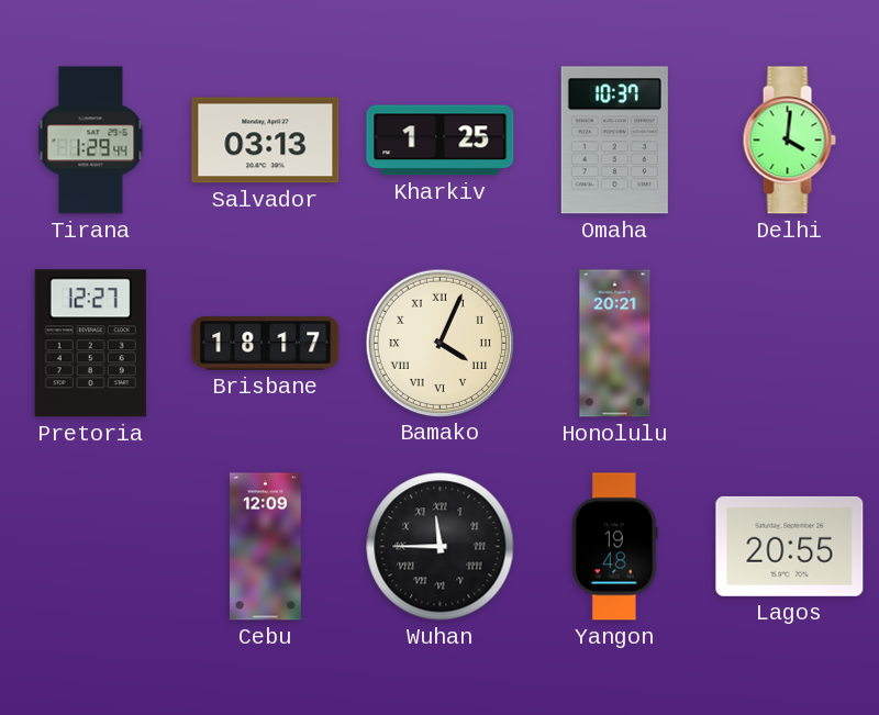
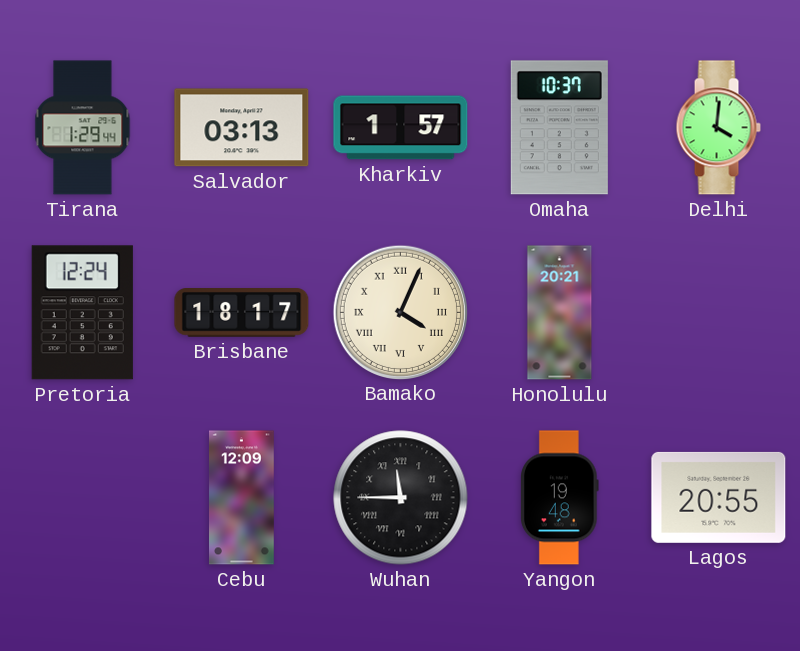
Kharkiv: 1:25 -> 1:57
Pretoria: 12:27 -> 12:24
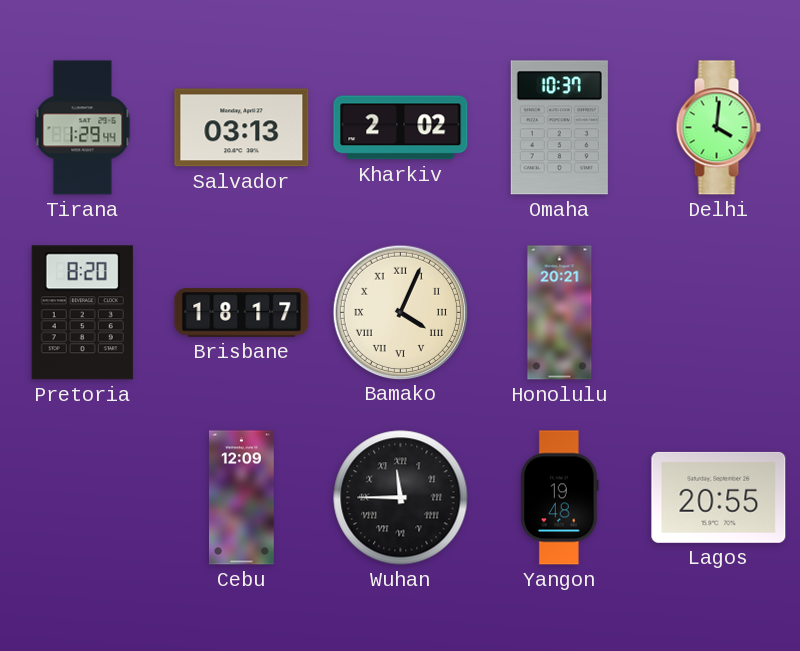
Kharkiv: 1:57 -> 2:02
Pretoria: 12:24 -> 8:20
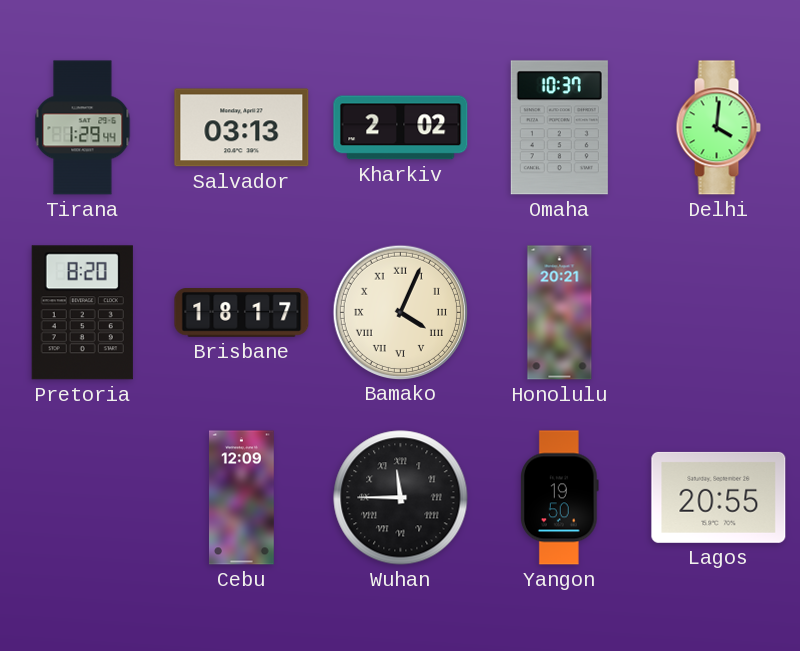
Yangon: 19:48 -> 19:50
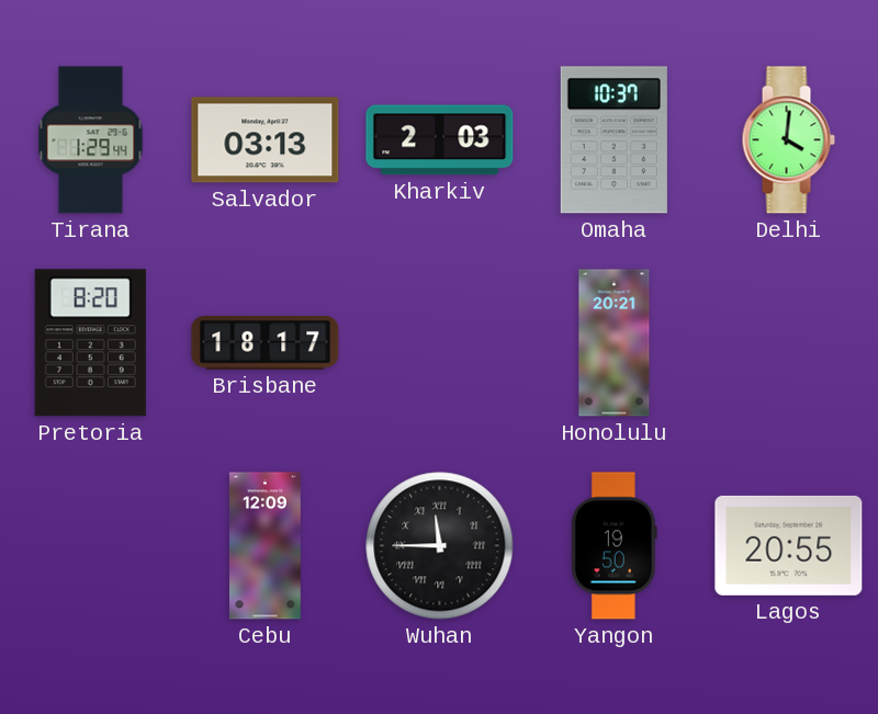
Kharkiv: 2:02 -> 2:03
Bamako: 4:04 -> none
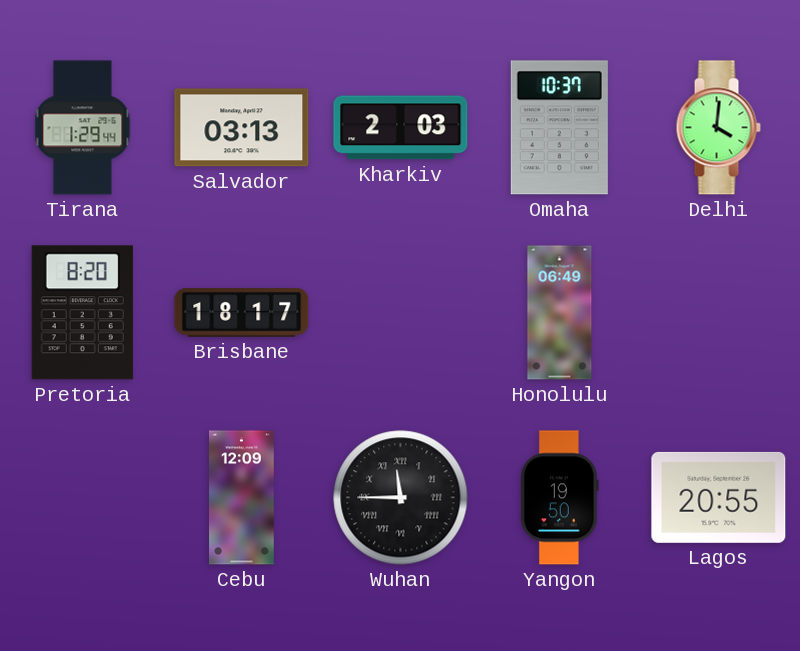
Honolulu: 20:21 -> 06:49
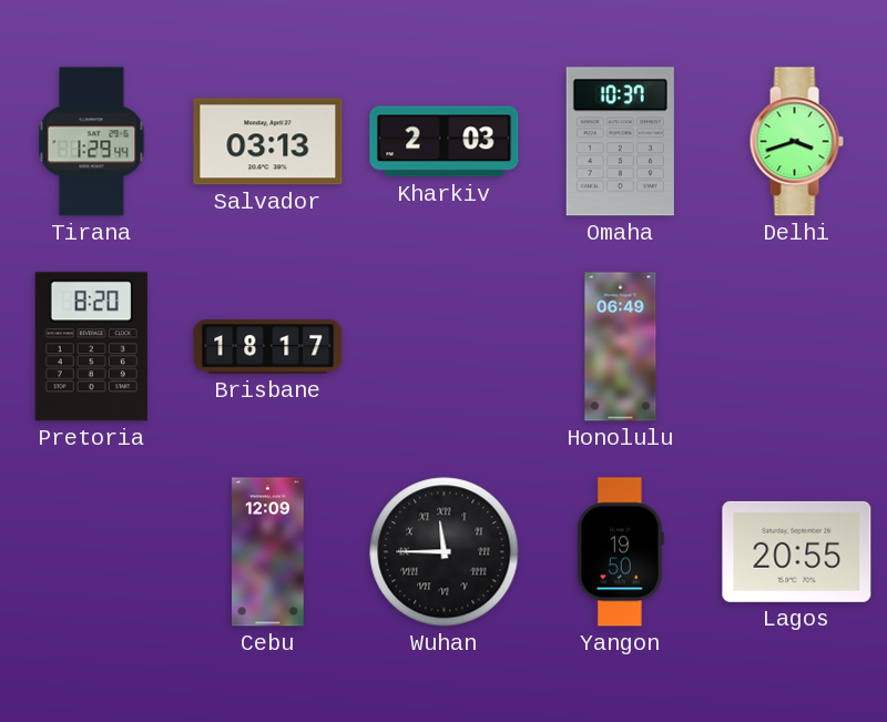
Delhi: 4:01 -> 3:42
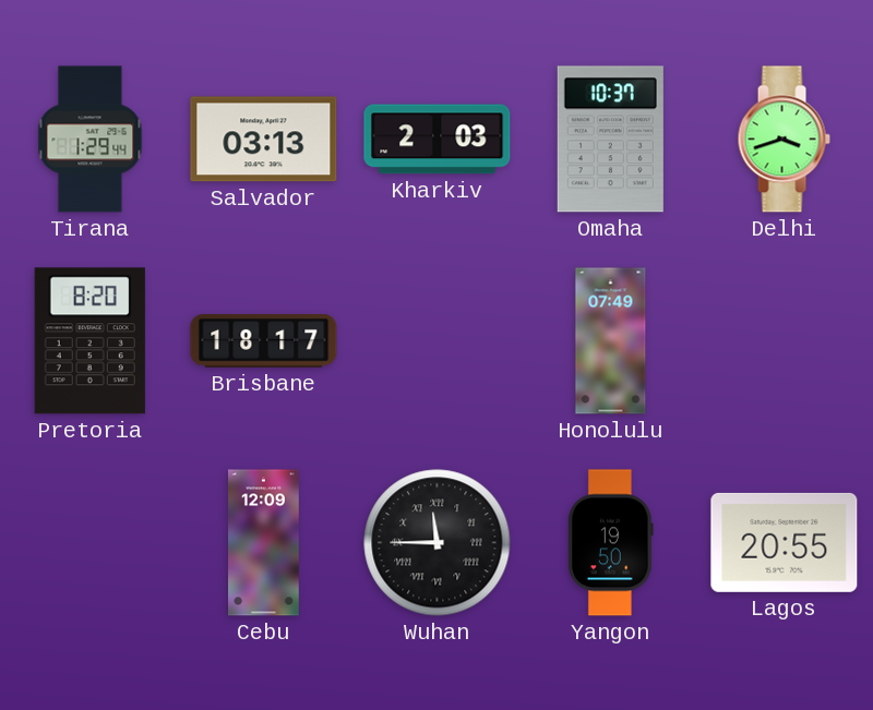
Honolulu: 06:49 -> 07:49
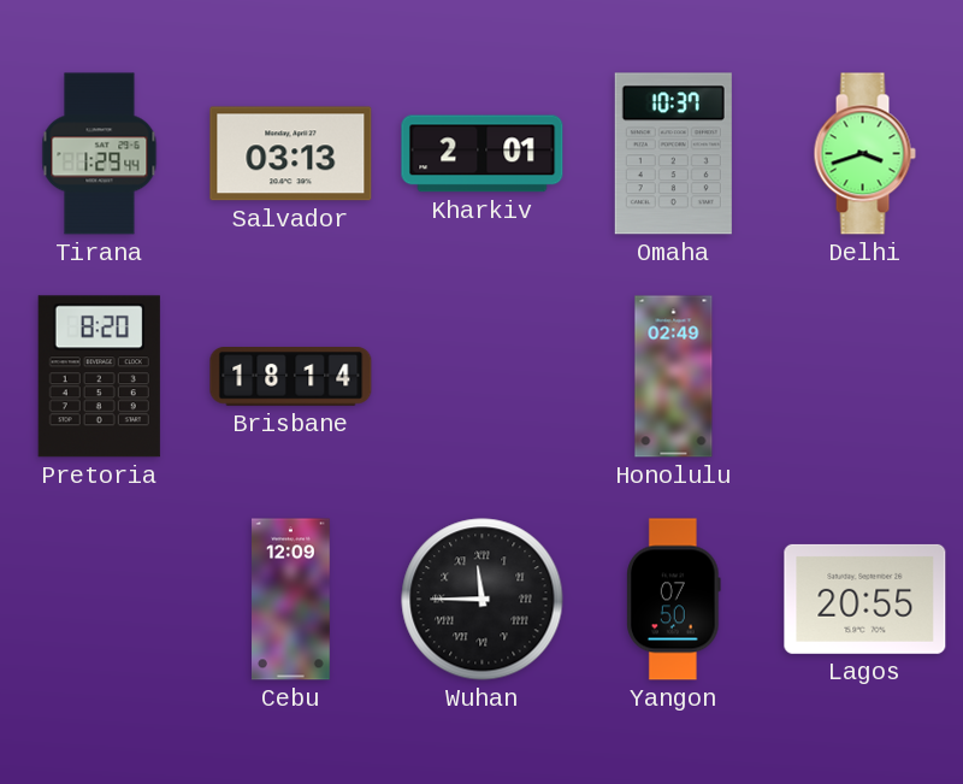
Kharkiv: 2:03 -> 2:01
Brisbane: 18:17 -> 18:14
Honolulu: 07:49 -> 02:49
Yangon: 19:50 -> 07:50
